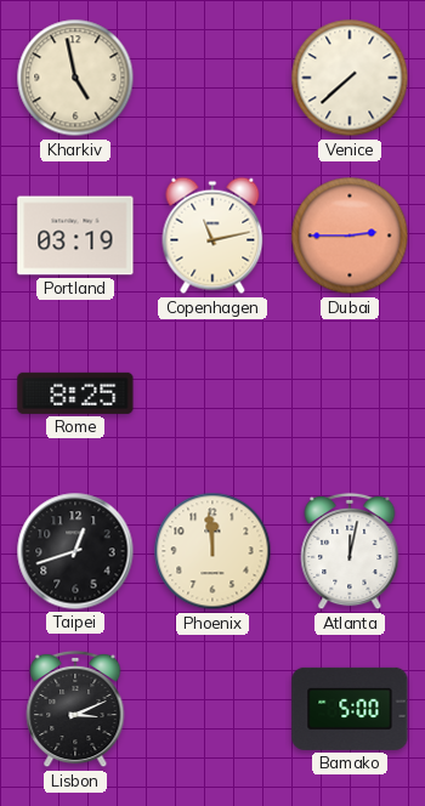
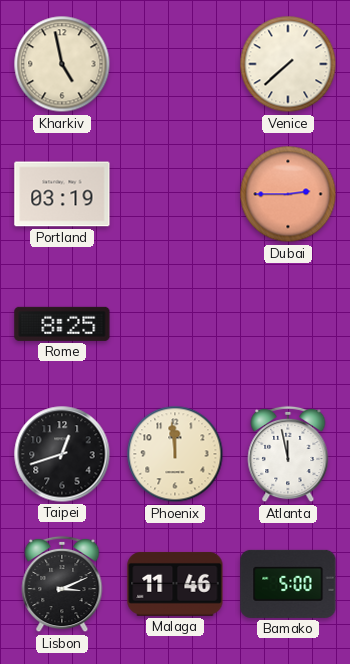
Copenhagen: 11:13 -> none
Atlanta: 12:02 -> 11:58
Malaga: none -> 11:46
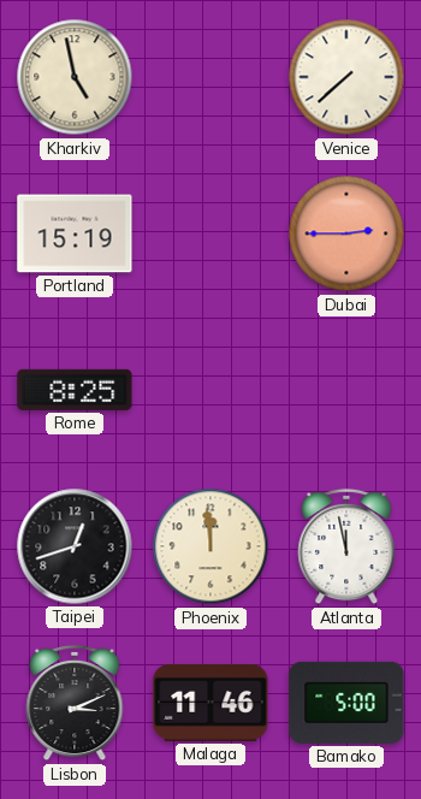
Portland: 03:19 -> 15:19
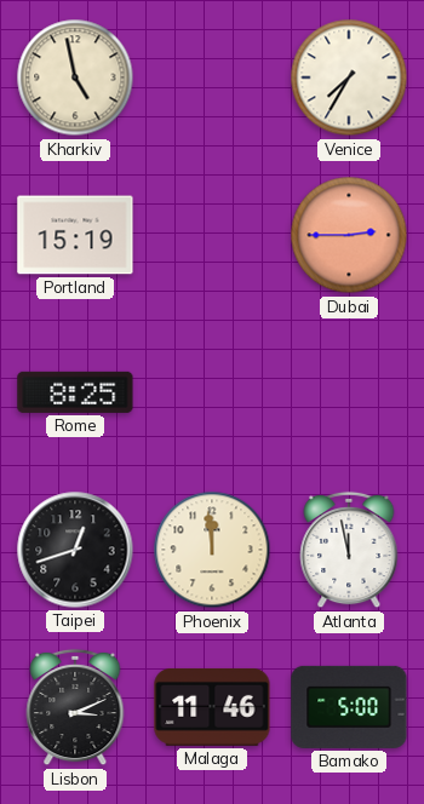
Venice: 7:38 -> 7:35
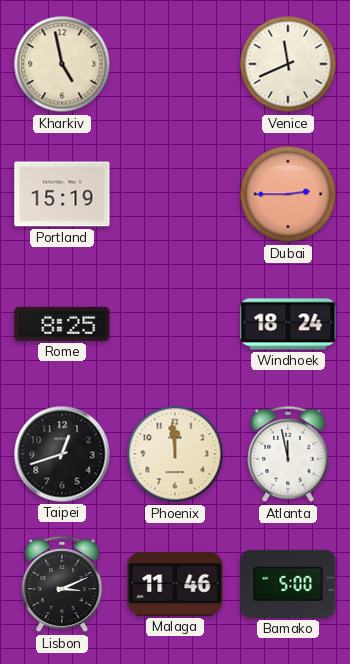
Venice: 7:35 -> 11:41
Windhoek: none -> 18:24
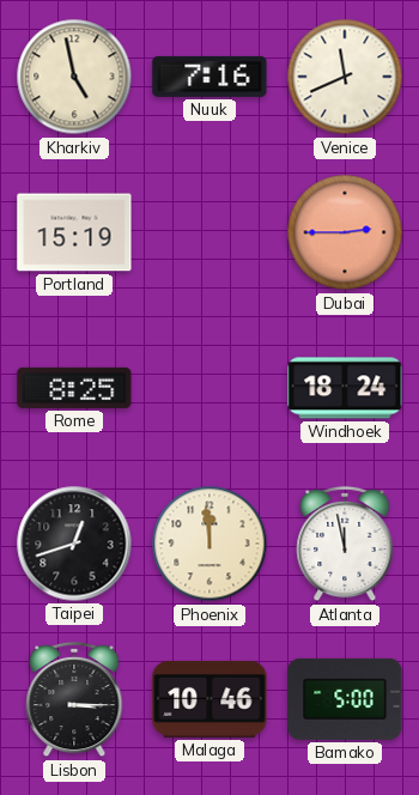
Nuuk: none -> 7:16
Lisbon: 3:11 -> 3:15
Malaga: 11:46 -> 10:46
